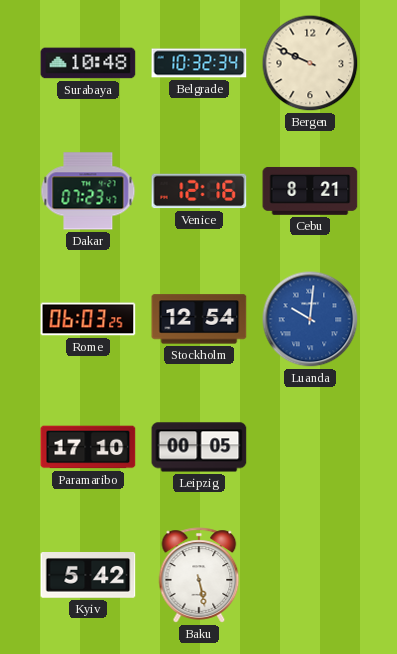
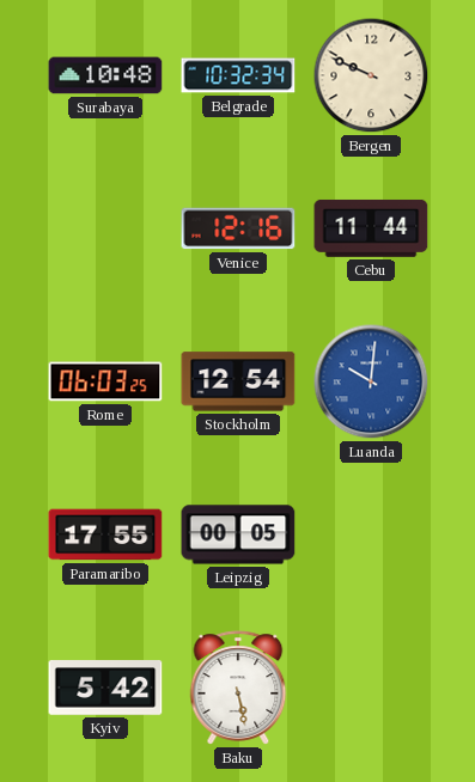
Dakar: 07:23 -> none
Cebu: 8:21 -> 11:44
Paramaribo: 17:10 -> 17:55
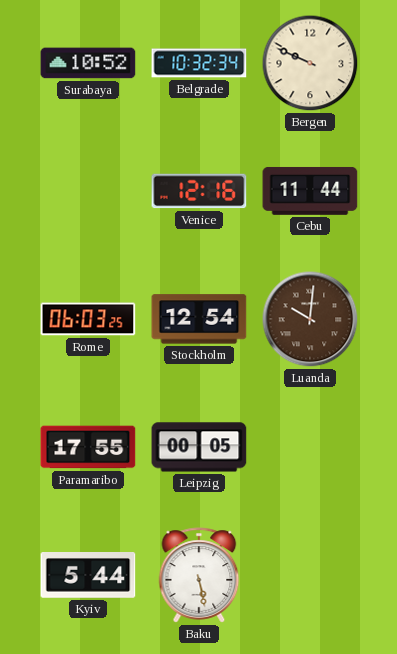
Surabaya: 10:48 -> 10:52
Luanda dial: blue -> brown
Kyiv: 5:42 -> 5:44
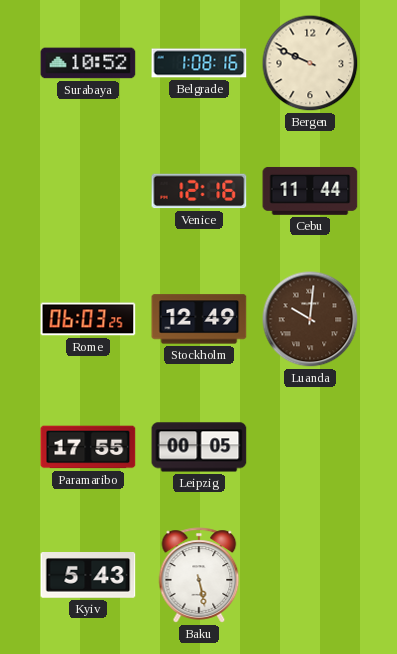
Belgrade: 10:32 -> 1:08
Stockholm: 12:54 -> 12:49
Kyiv: 5:44 -> 5:43
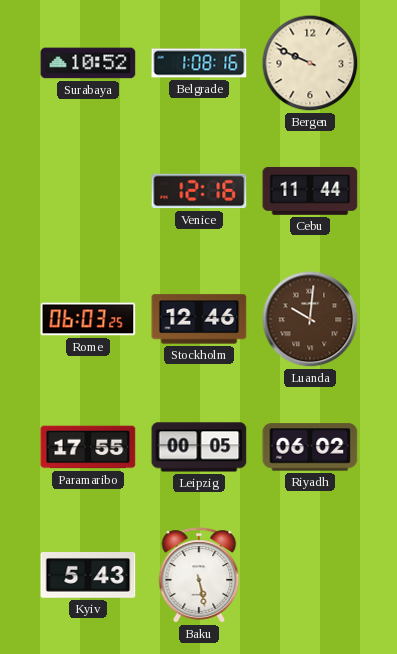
Stockholm: 12:49 -> 12:46
Riyadh: none -> 06:02
